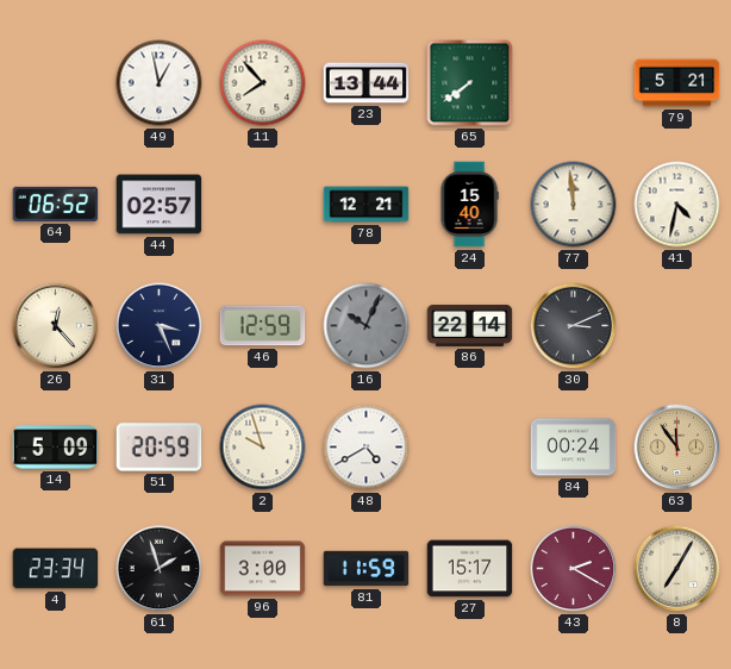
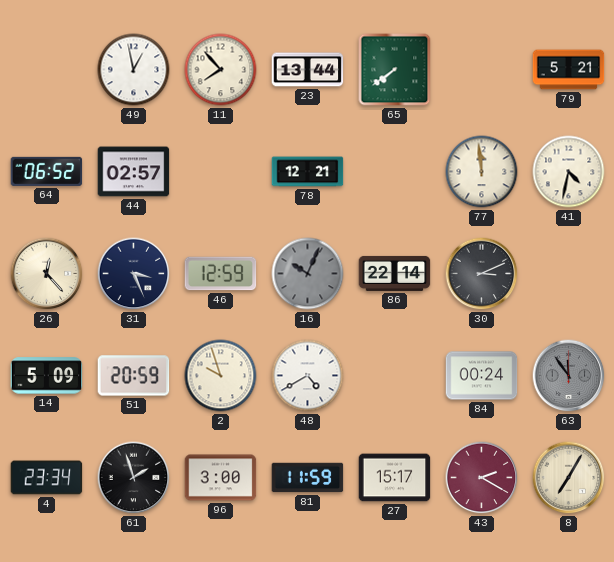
24: 15:40 -> none
63 dial: champagne -> grey
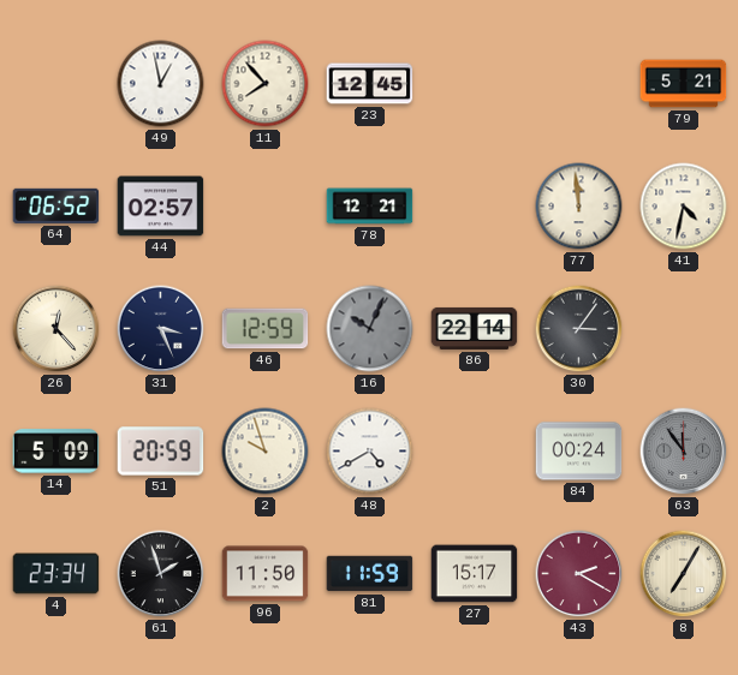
23: 13:44 -> 12:45
65: 7:39 -> none
30: 3:11 -> 3:06
96: 3:00 -> 11:50
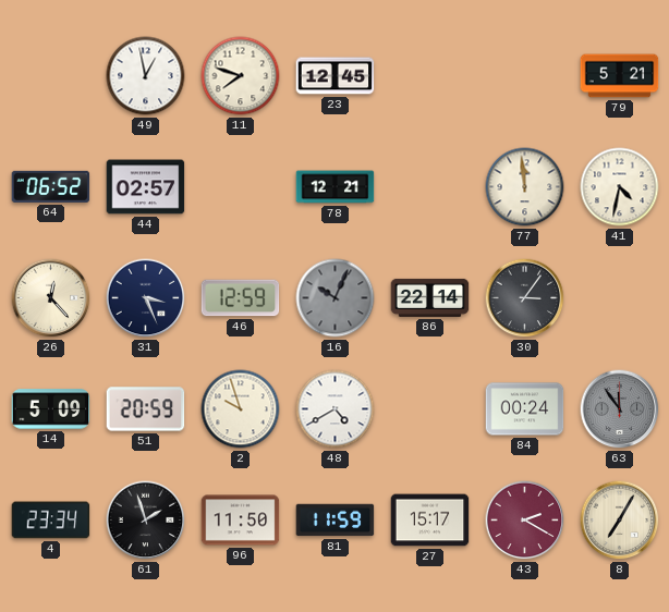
11: 7:53 -> 7:48
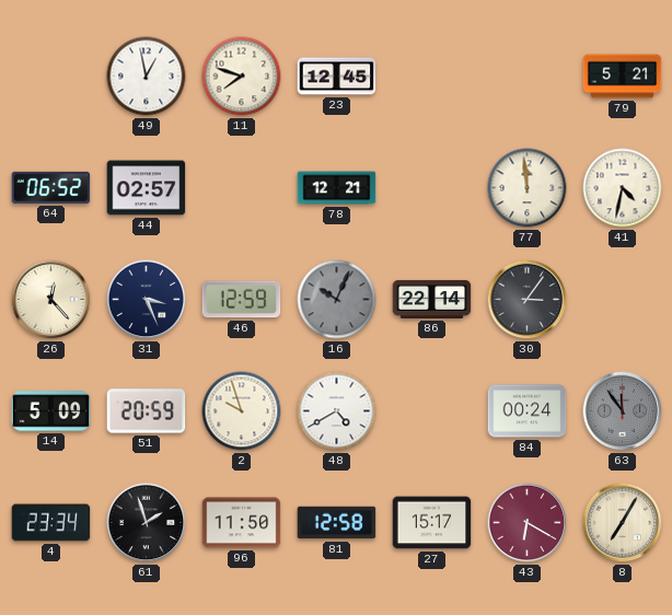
81: 11:59 -> 12:58
43: 2:20 -> 6:20
